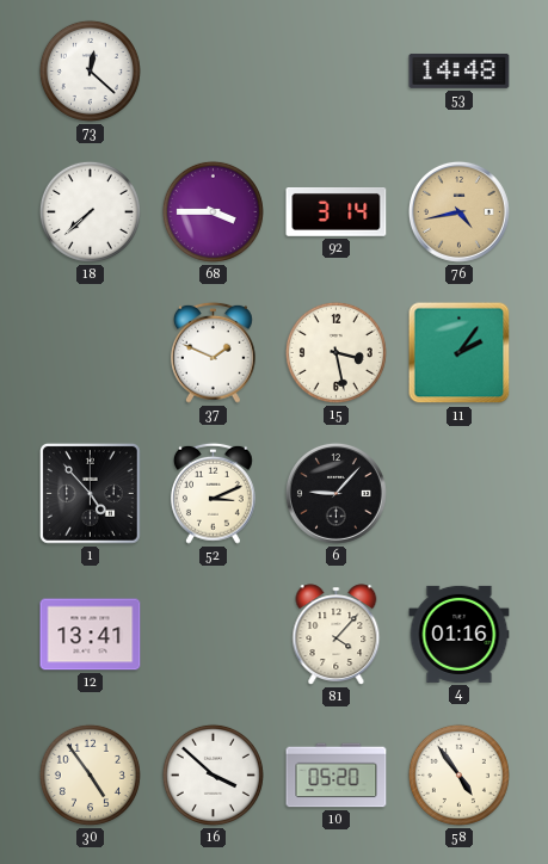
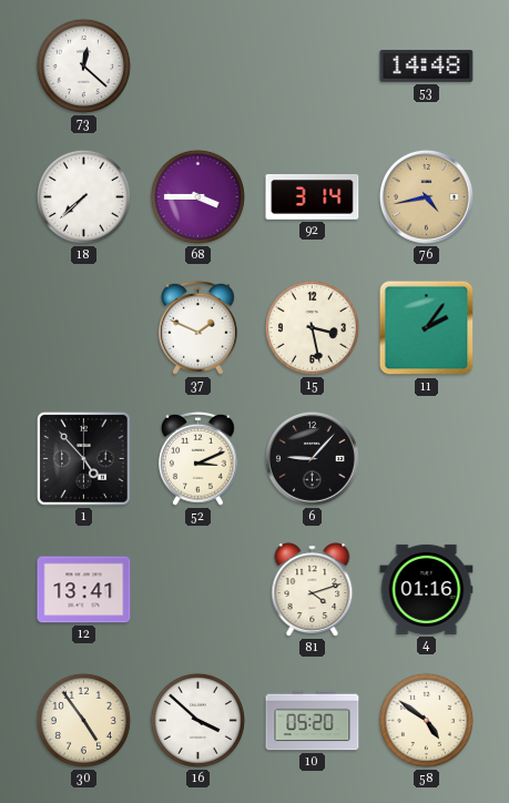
81: 4:07 -> 4:12
58: 4:54 -> 4:51
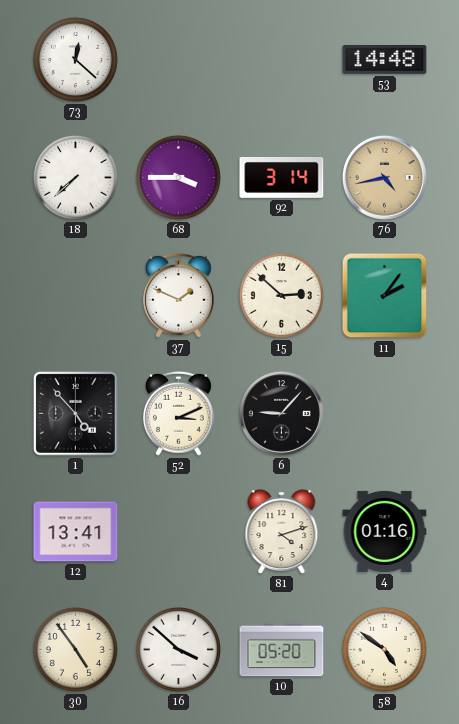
15: 3:28 -> 2:52
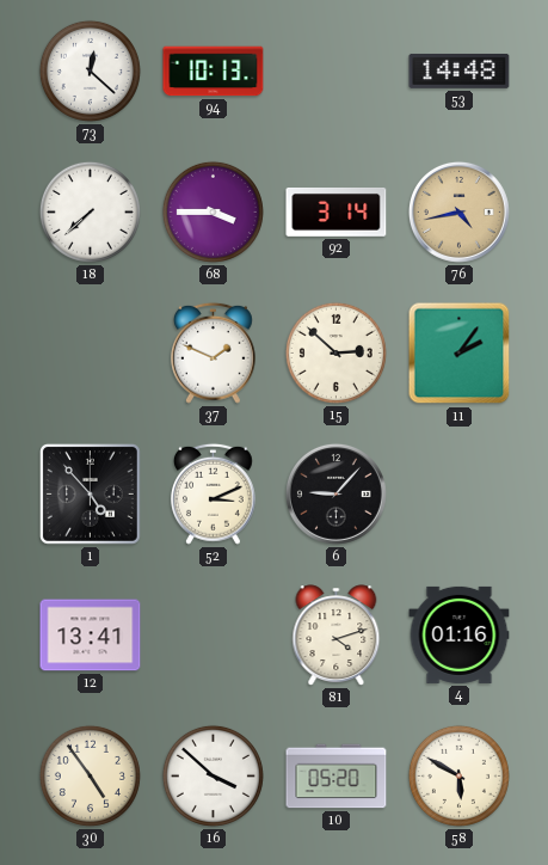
94: none -> 10:13
58: 4:51 -> 5:50
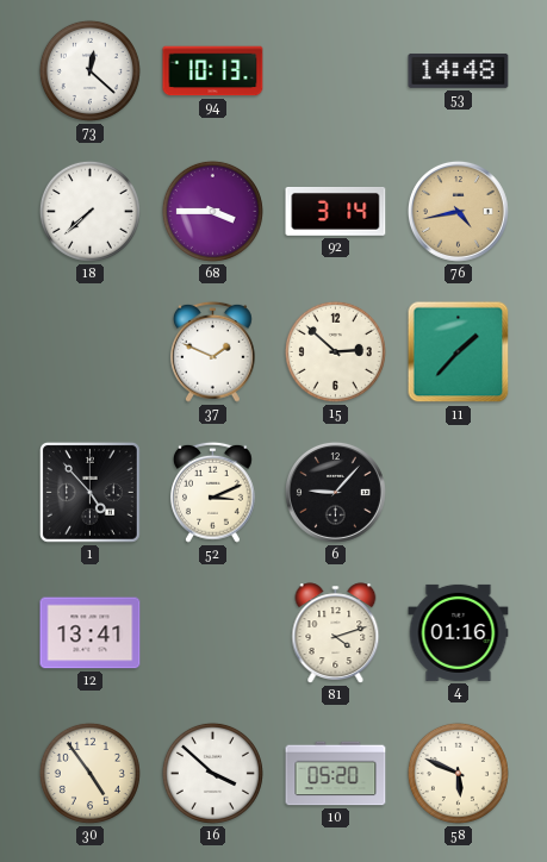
11: 2:06 -> 1:37
58: 5:50 -> 5:49
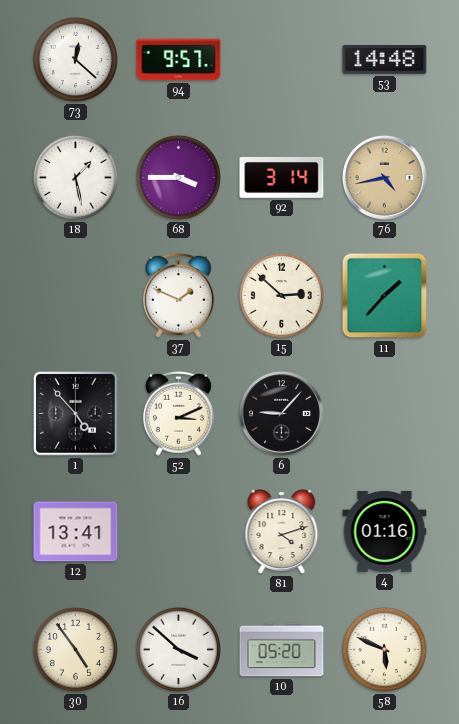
94: 10:13 -> 9:57
18: 7:38 -> 1:28
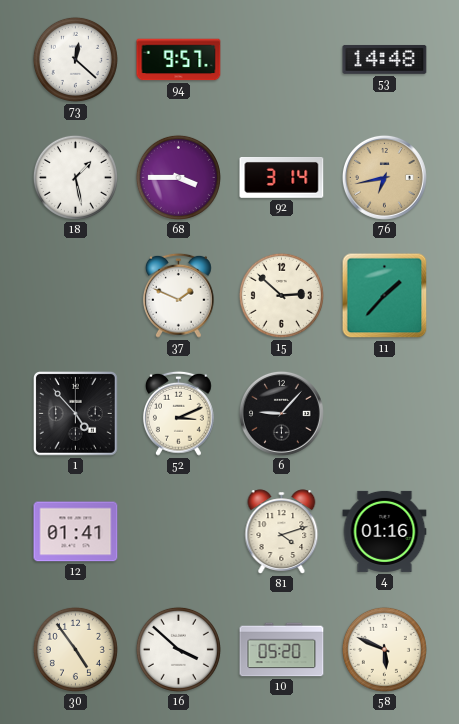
76: 4:43 -> 6:43
12: 13:41 -> 01:41
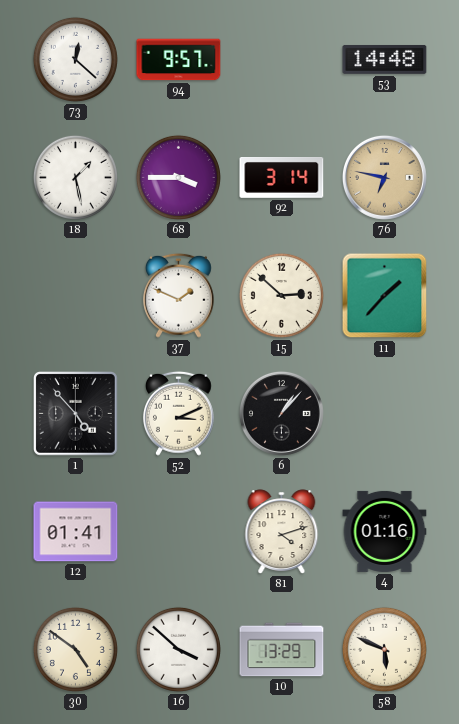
76: 6:43 -> 6:47
6: 9:07 -> 1:07
30: 4:54 -> 4:51
10: 05:20 -> 13:29
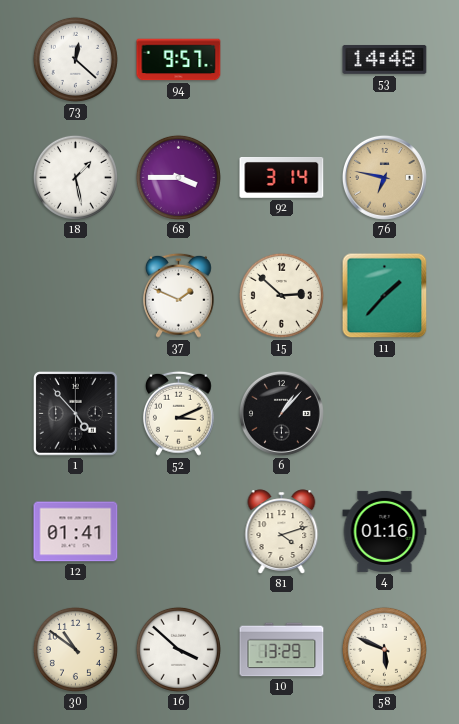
30: 4:51 -> 10:51
